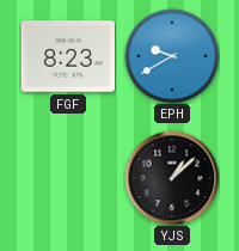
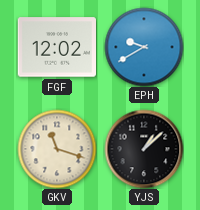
FGF: 8:23 -> 12:02
GKV: none -> 11:18
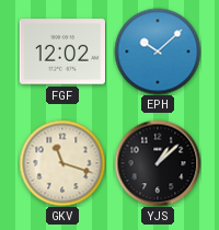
EPH: 9:40 -> 10:08
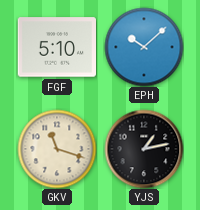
FGF: 12:02 -> 5:10
YJS: 1:08 -> 1:13
